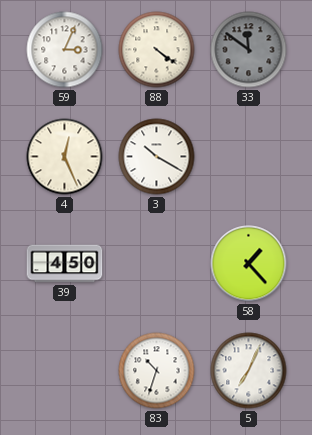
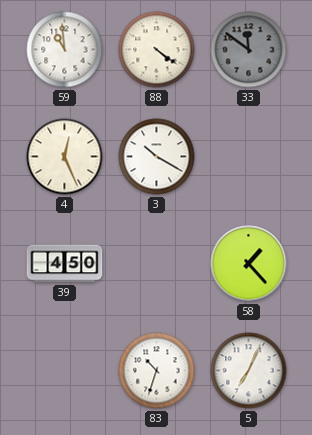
59: 3:04 -> 10:59
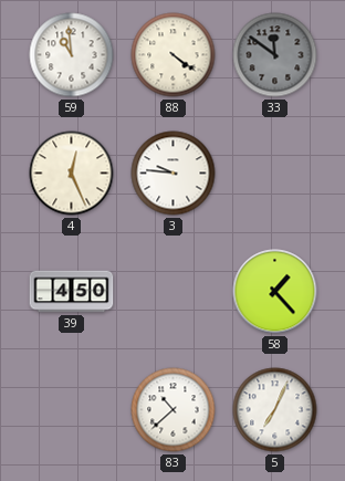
3: 10:20 -> 9:46
83: 10:33 -> 10:38
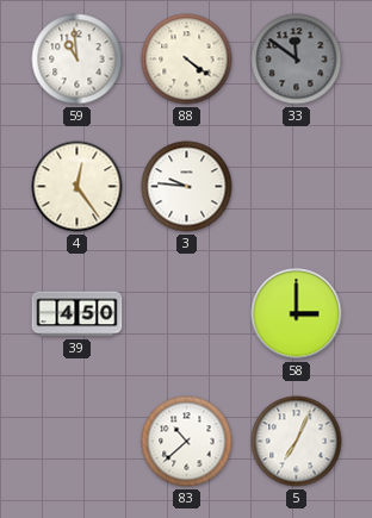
4: 12:26 -> 12:24
58: 1:23 -> 3:00
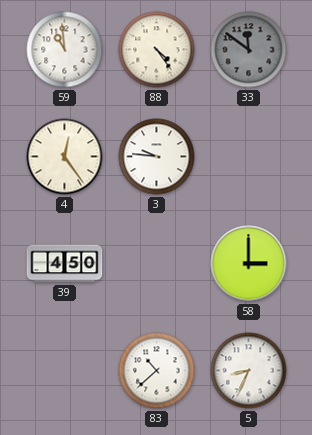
88: 4:21 -> 4:24
5: 7:04 -> 8:34
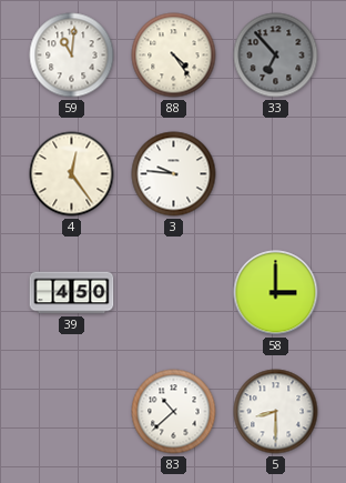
59: 10:59 -> 11:01
33: 11:51 -> 6:53
5: 8:34 -> 8:30
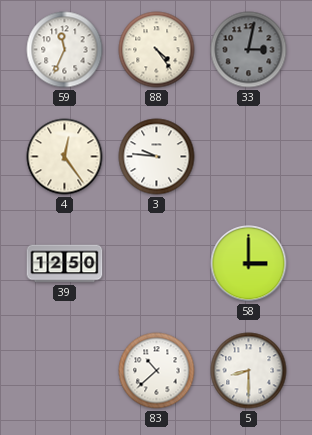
59: 11:01 -> 11:34
33: 6:53 -> 3:02
39: 4:50 -> 12:50
